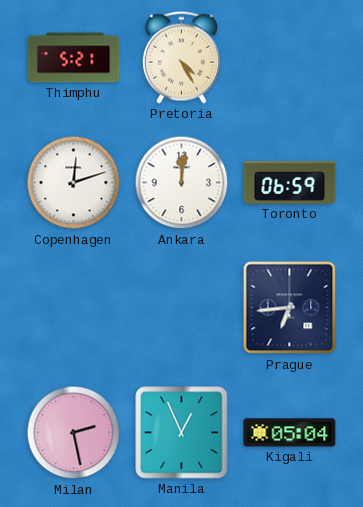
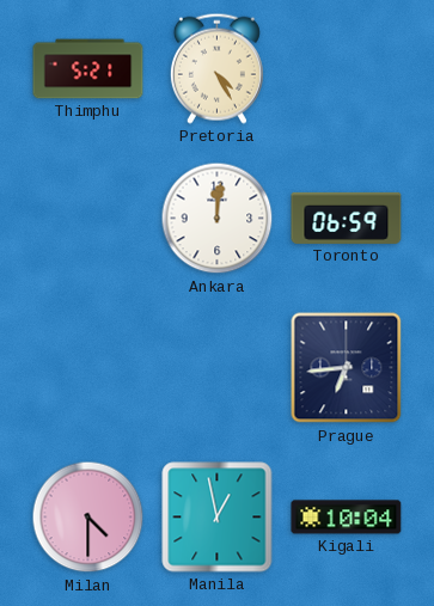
Copenhagen: 12:12 -> none
Milan: 2:28 -> 4:30
Manila: 12:56 -> 12:58
Kigali: 05:04 -> 10:04
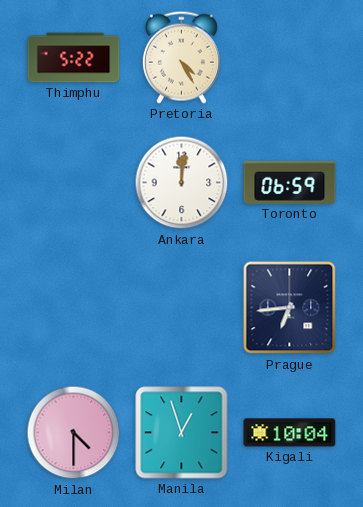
Thimphu: 5:21 -> 5:22
Manila: 12:58 -> 12:57
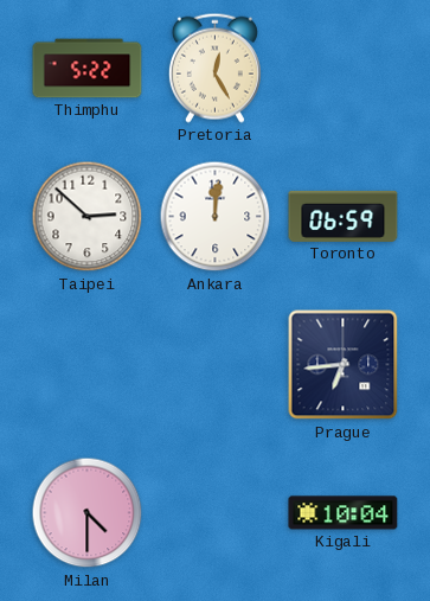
Pretoria: 4:25 -> 12:25
Taipei: none -> 2:52
Manila: 12:57 -> none
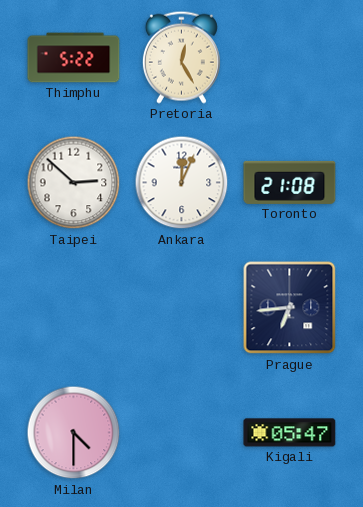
Ankara: 12:01 -> 12:04
Toronto: 06:59 -> 21:08
Kigali: 10:04 -> 05:47
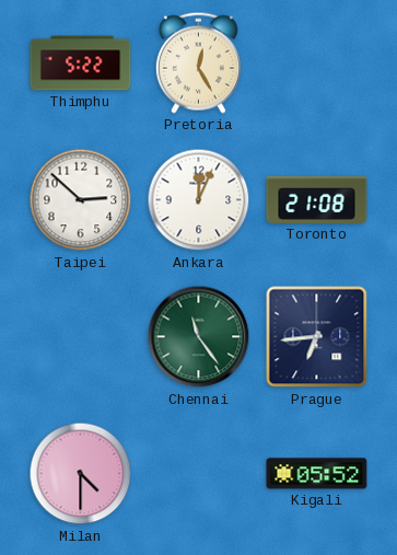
Chennai: none -> 11:24
Kigali: 05:47 -> 05:52
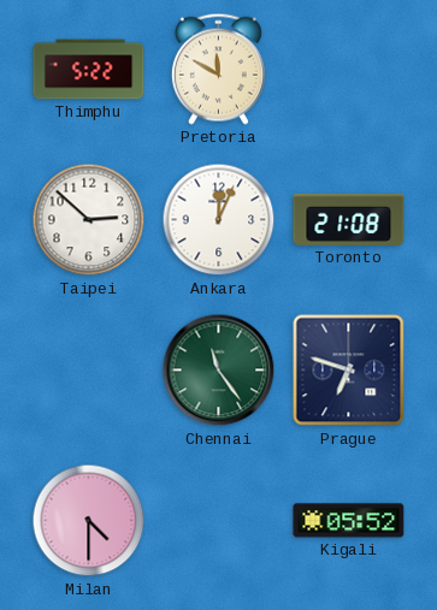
Pretoria: 12:25 -> 11:50
Prague: 6:44 -> 6:48
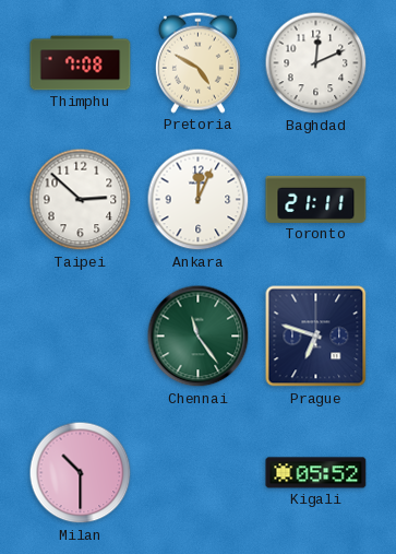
Thimphu: 5:22 -> 7:08
Pretoria: 11:50 -> 4:50
Baghdad: none -> 12:11
Toronto: 21:08 -> 21:11
Milan: 4:30 -> 10:30
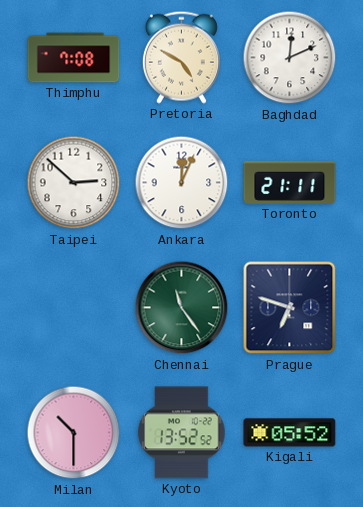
Kyoto: none -> 13:52
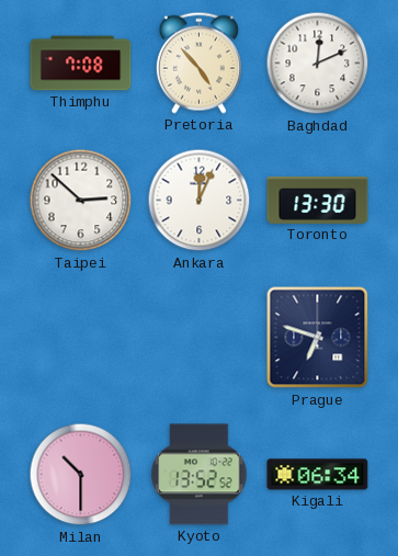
Pretoria: 4:50 -> 4:53
Toronto: 21:11 -> 13:30
Chennai: 11:24 -> none
Kigali: 05:52 -> 06:34
